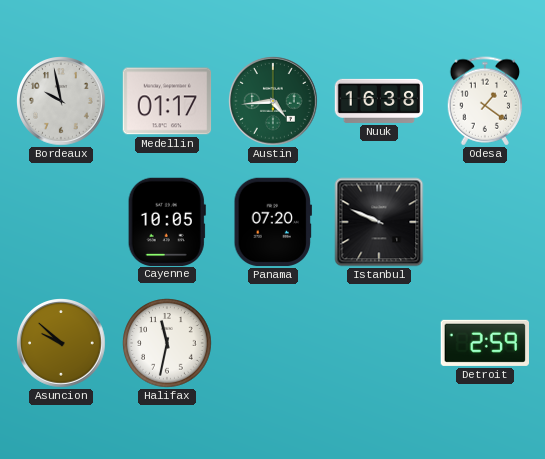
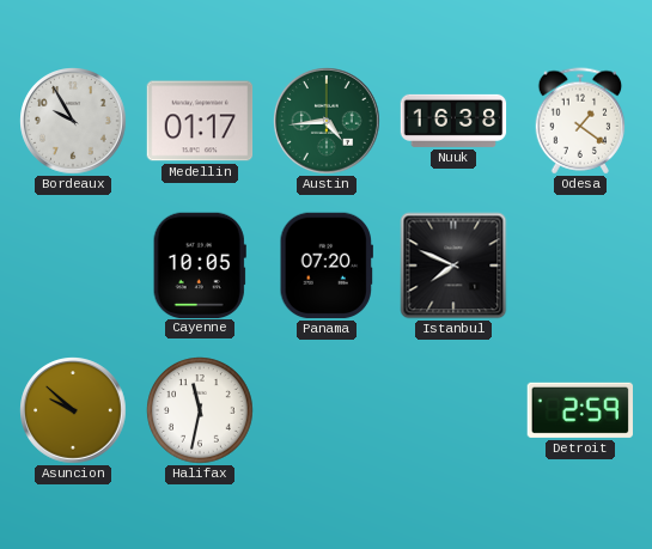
Bordeaux: 9:58 -> 9:55
Istanbul: 9:49 -> 7:49
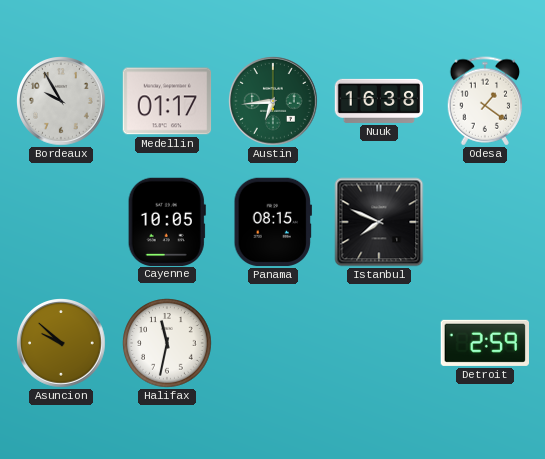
Austin: 4:44 -> 6:44
Panama: 07:20 -> 08:15
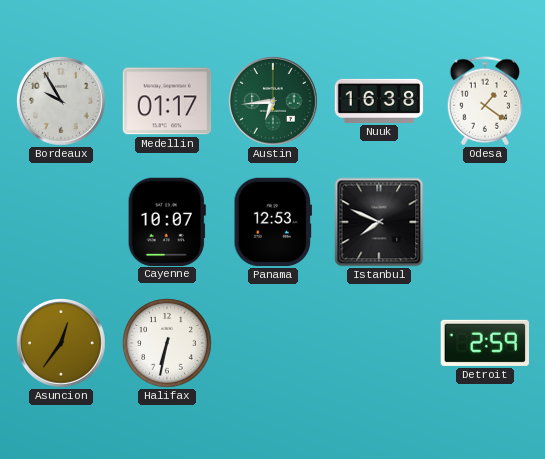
Cayenne: 10:05 -> 10:07
Panama: 08:15 -> 12:53
Asuncion: 9:52 -> 12:36
Halifax: 11:32 -> 6:32
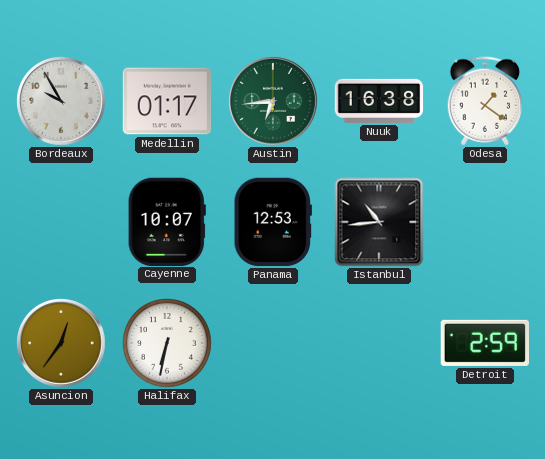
Istanbul: 7:49 -> 10:44
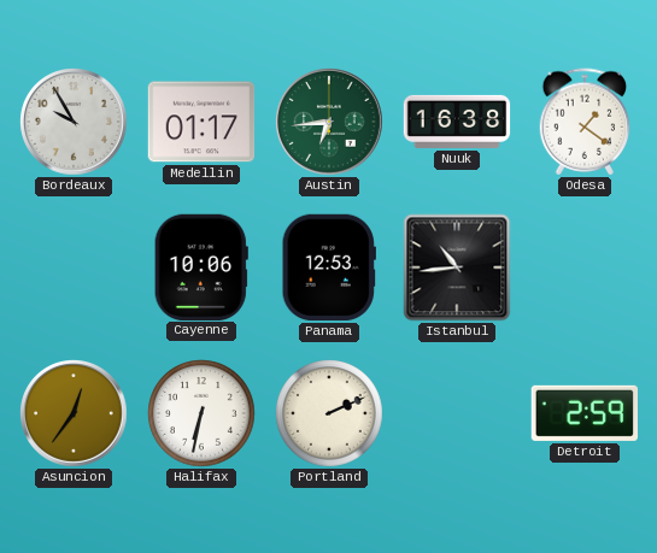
Cayenne: 10:07 -> 10:06
Portland: none -> 2:11
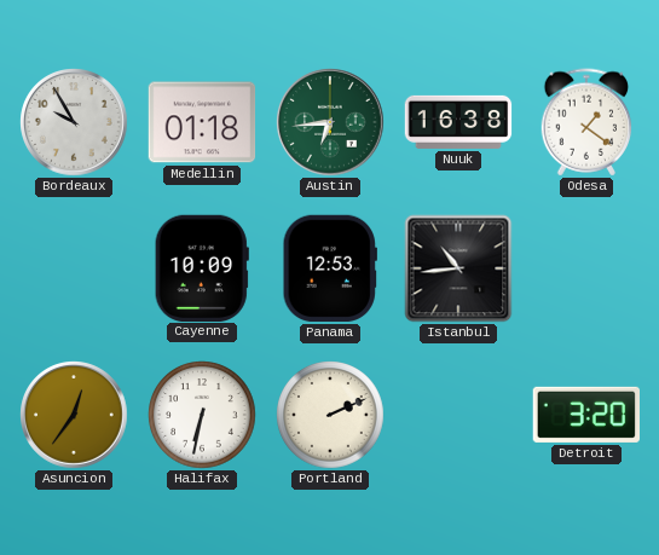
Medellin: 01:17 -> 01:18
Cayenne: 10:06 -> 10:09
Detroit: 2:59 -> 3:20
